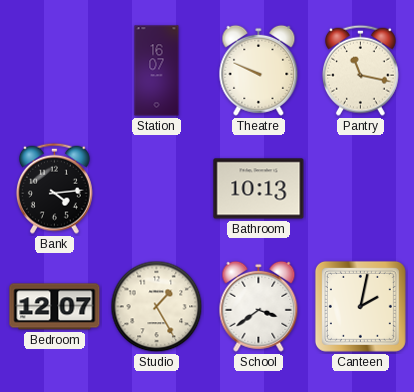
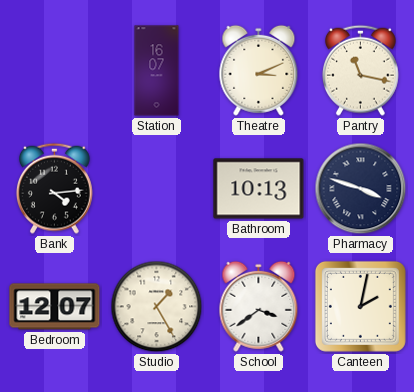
Theatre: 9:49 -> 3:11
Pharmacy: none -> 3:48
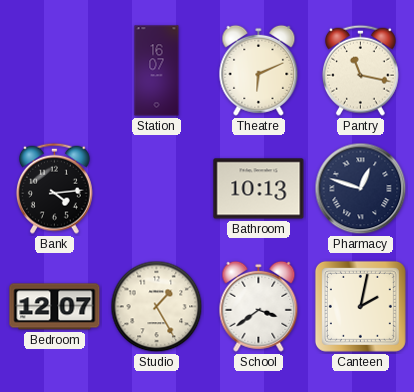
Theatre: 3:11 -> 6:11
Pharmacy: 3:48 -> 12:48
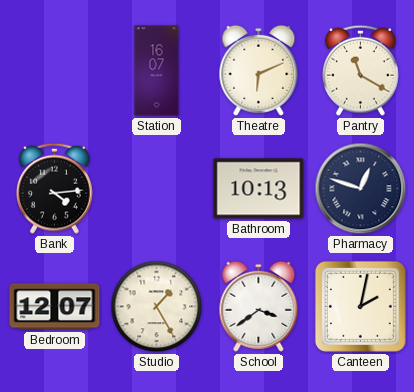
Pantry: 11:17 -> 11:20
